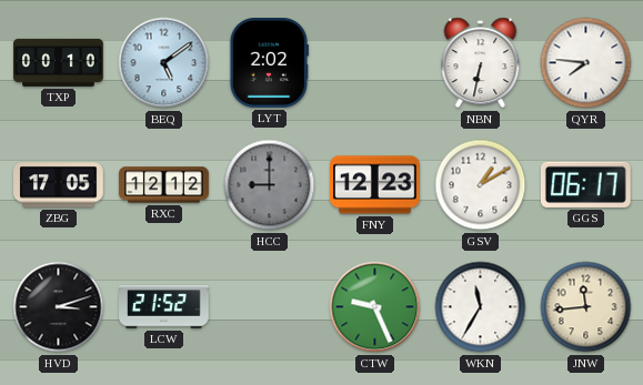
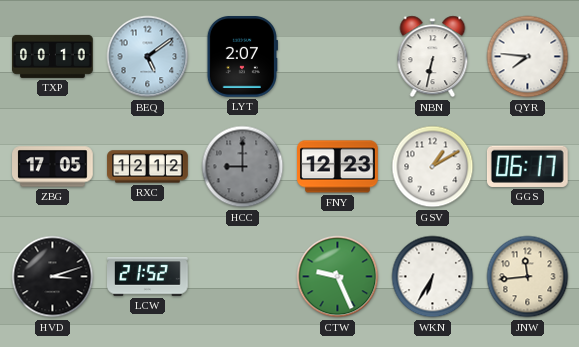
LYT: 2:02 -> 2:07
WKN: 11:35 -> 6:35
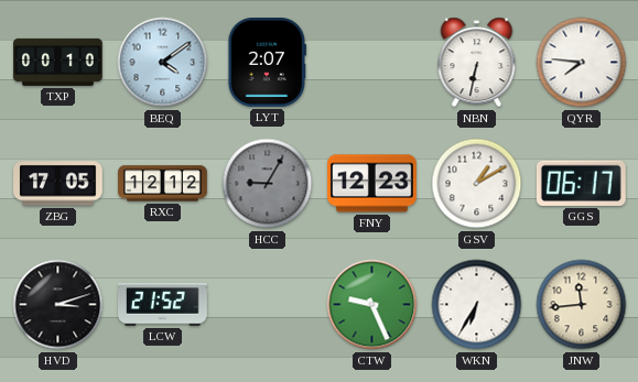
BEQ: 5:09 -> 4:09
HCC: 9:00 -> 9:05
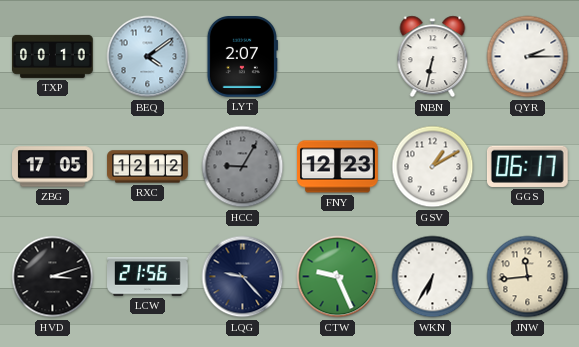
QYR: 7:46 -> 2:15
LCW: 21:52 -> 21:56
LQG: none -> 9:23
